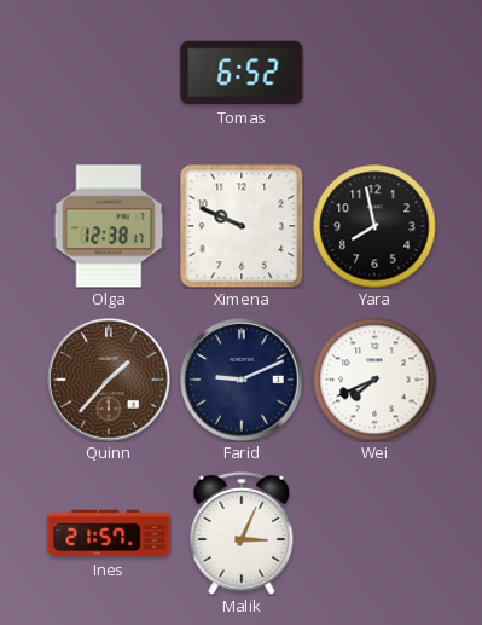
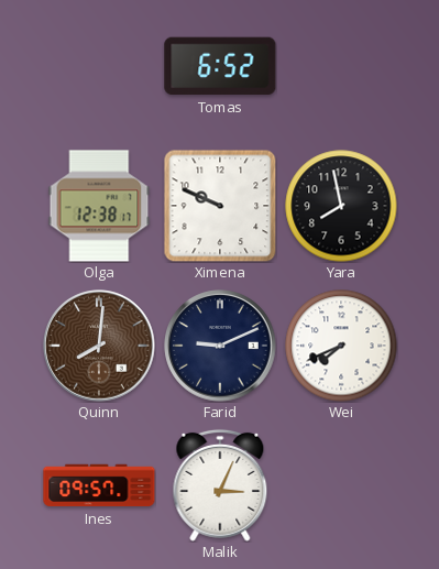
Quinn: 1:37 -> 8:01
Ines: 21:57 -> 09:57
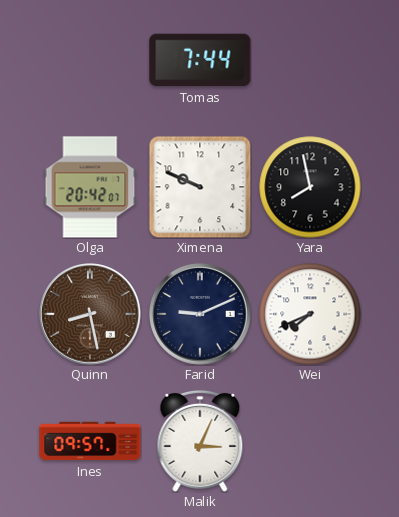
Tomas: 6:52 -> 7:44
Olga: 12:38 -> 20:42
Quinn: 8:01 -> 8:28
